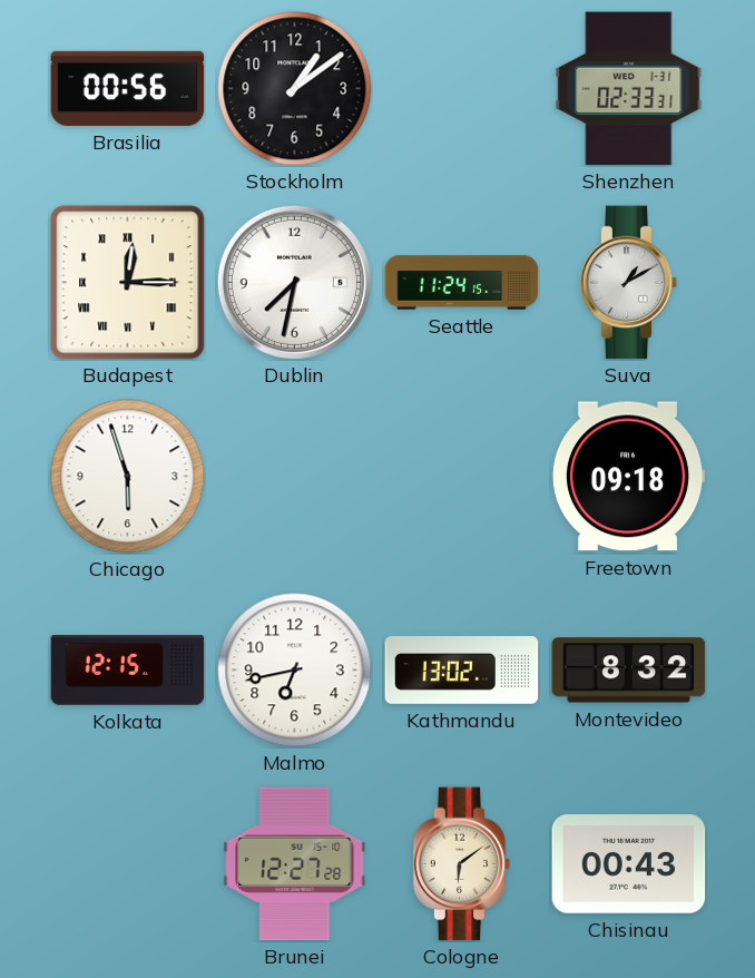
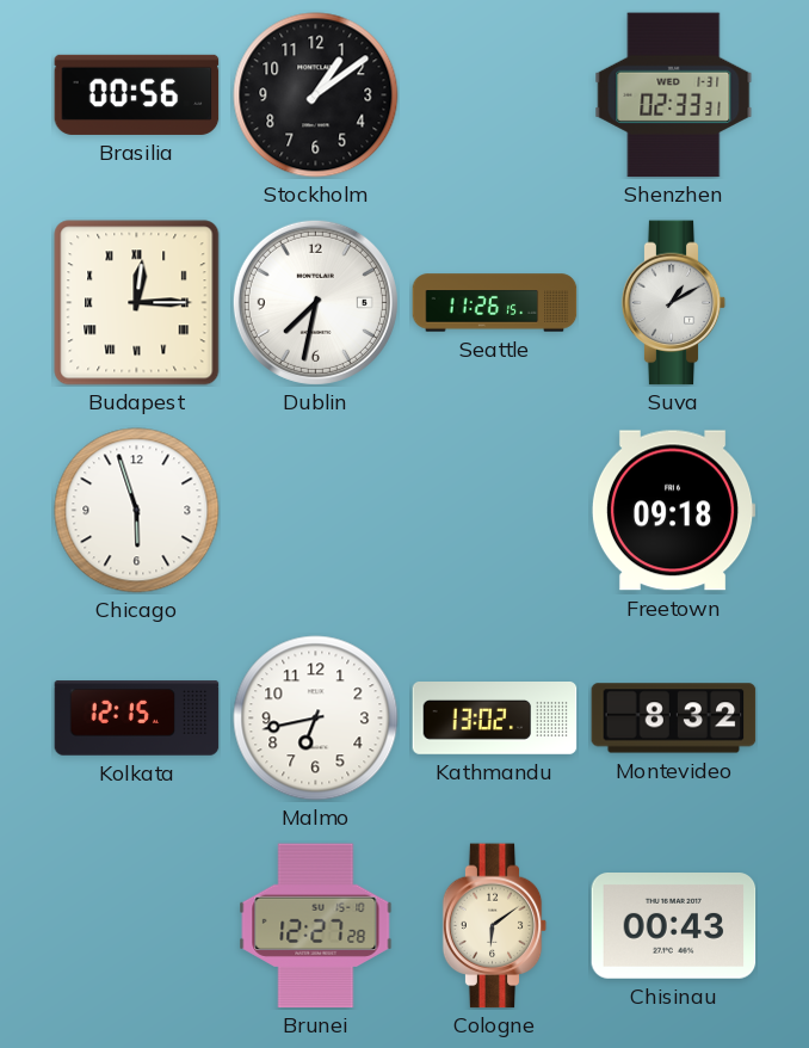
Seattle: 11:24 -> 11:26
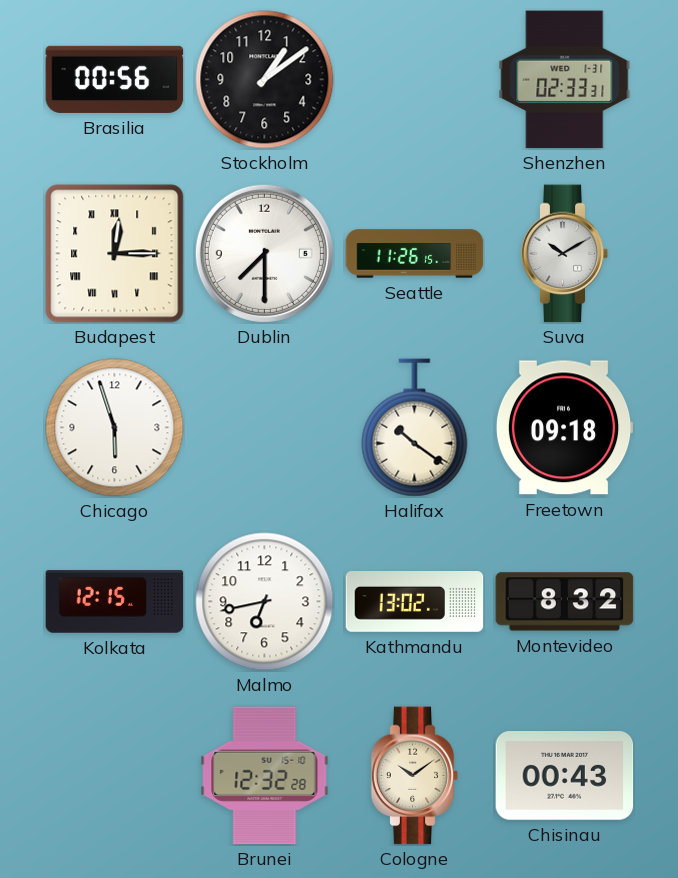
Dublin: 7:32 -> 7:30
Suva: 1:10 -> 10:10
Halifax: none -> 10:21
Brunei: 12:27 -> 12:32
Cologne: 6:09 -> 10:09
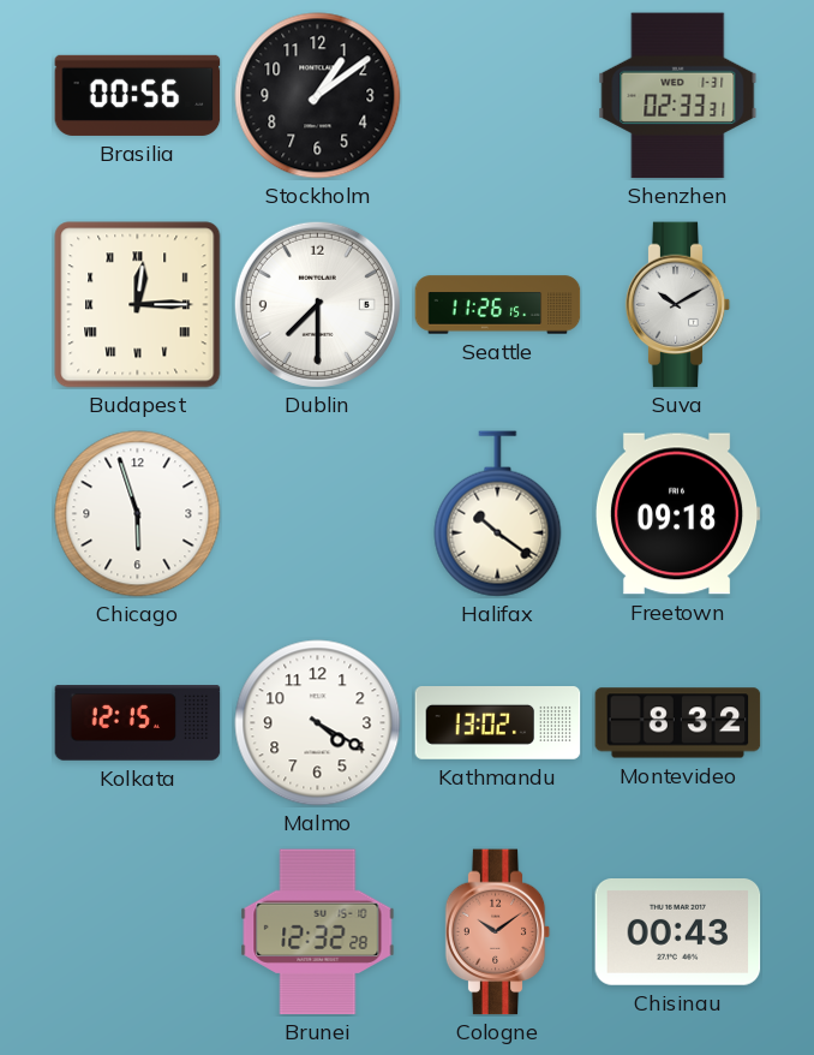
Malmo: 6:43 -> 4:20
Cologne dial: cream -> salmon
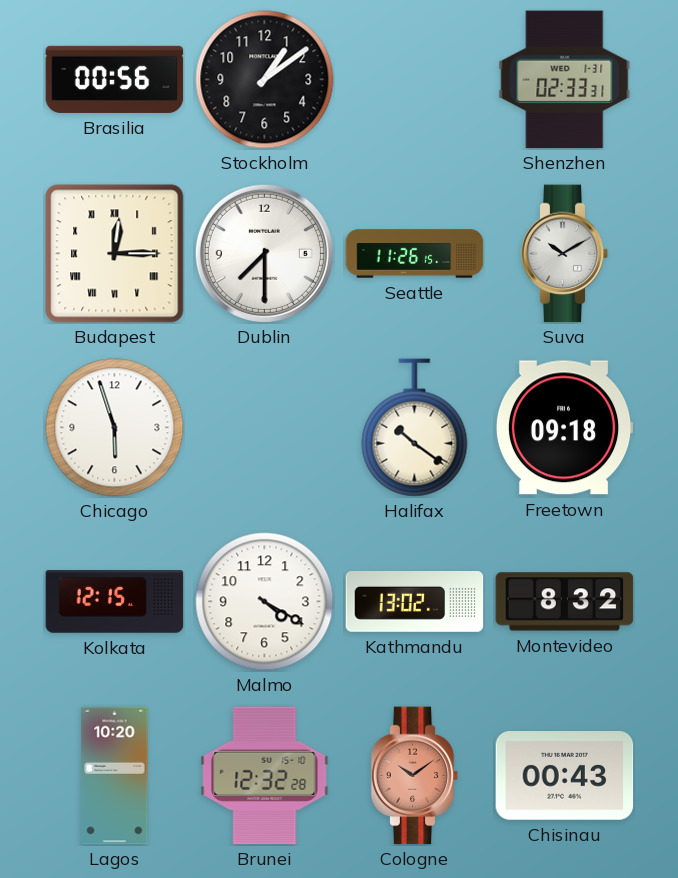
Lagos: none -> 10:20
